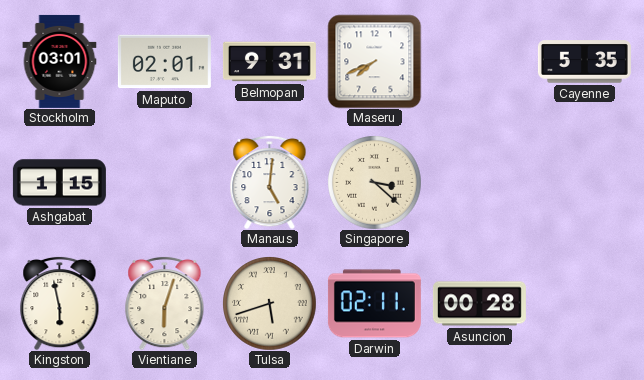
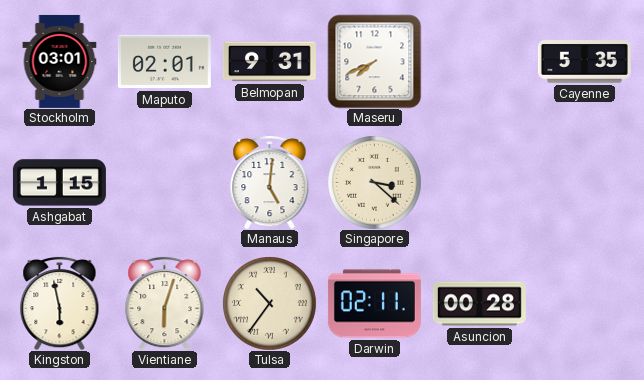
Tulsa: 5:42 -> 10:36
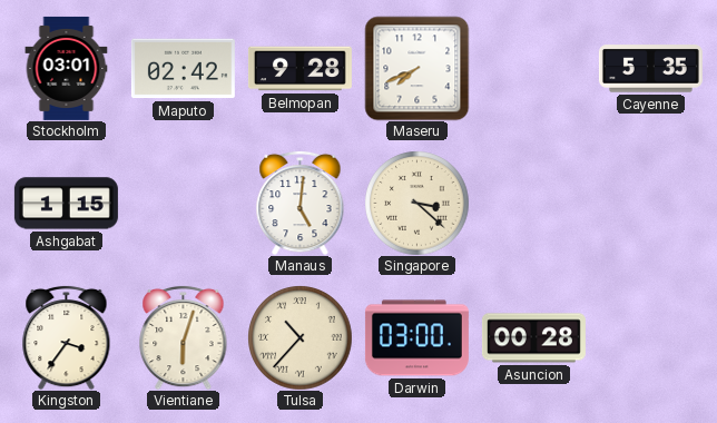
Maputo: 02:01 -> 02:42
Belmopan: 9:31 -> 9:28
Kingston: 5:58 -> 3:36
Tulsa: 10:36 -> 10:37
Darwin: 02:11 -> 03:00
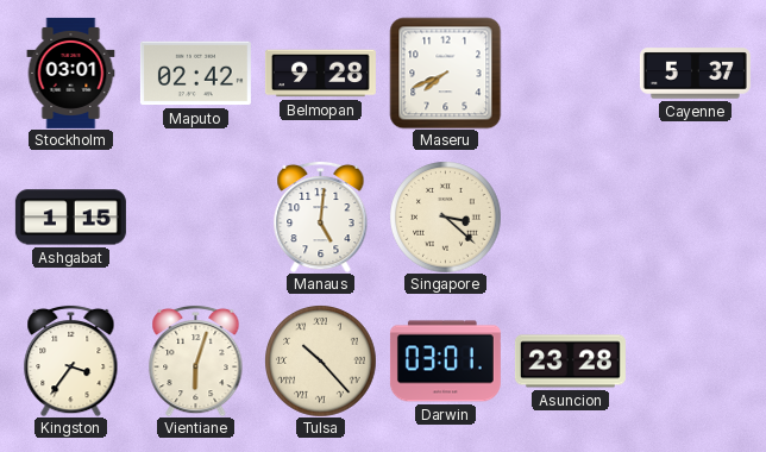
Cayenne: 5:35 -> 5:37
Tulsa: 10:37 -> 10:23
Darwin: 03:00 -> 03:01
Asuncion: 00:28 -> 23:28
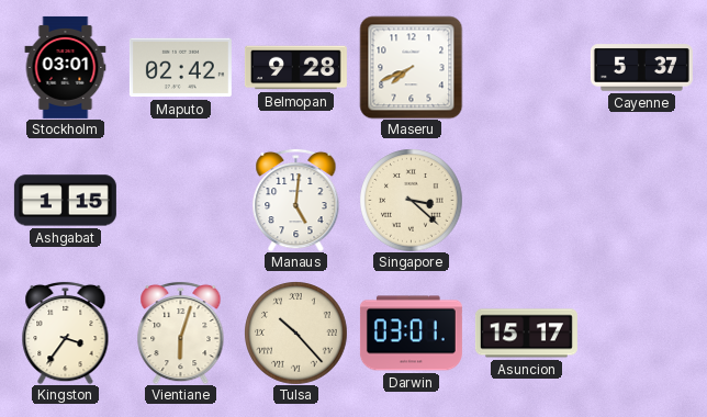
Asuncion: 23:28 -> 15:17
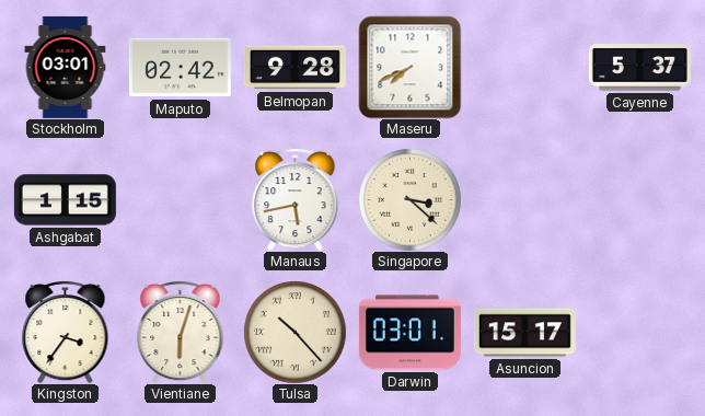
Manaus: 5:01 -> 5:43
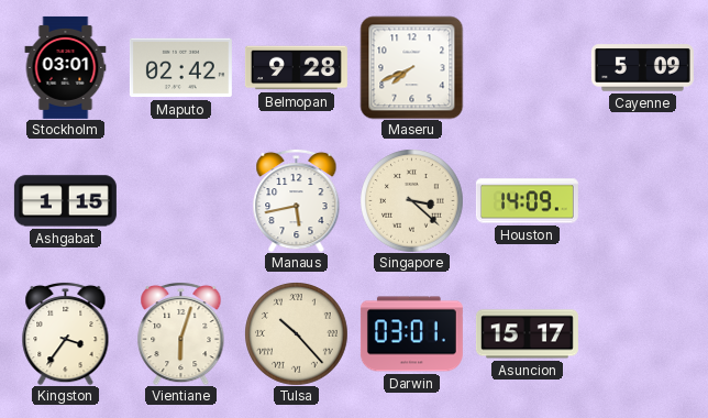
Cayenne: 5:37 -> 5:09
Houston: none -> 14:09
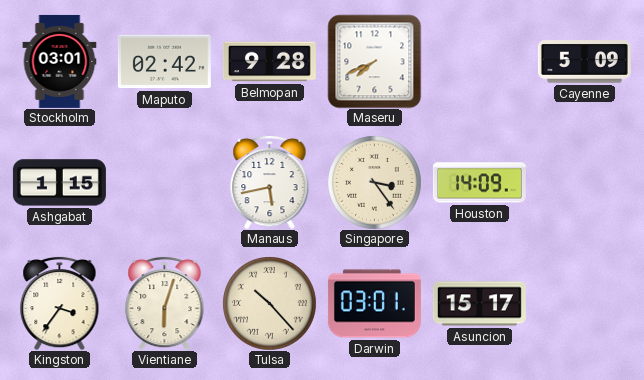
Singapore: 3:22 -> 3:24
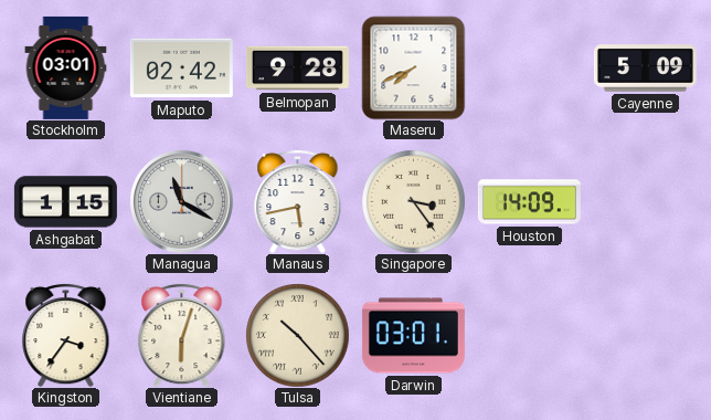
Managua: none -> 11:20
Asuncion: 15:17 -> none
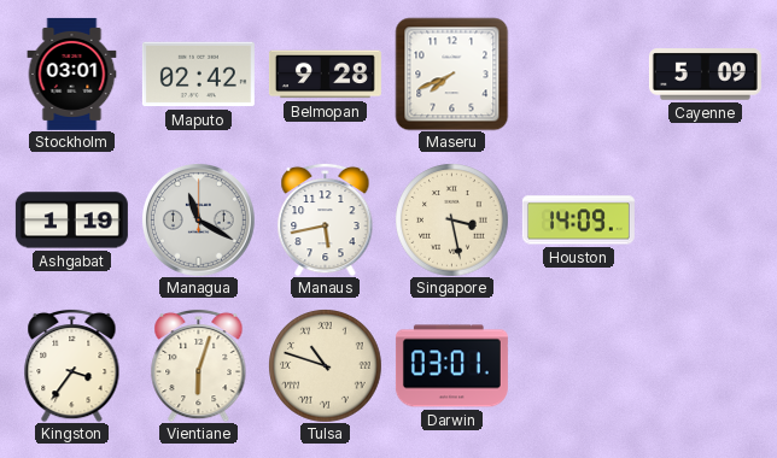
Ashgabat: 1:15 -> 1:19
Singapore: 3:24 -> 3:28
Tulsa: 10:23 -> 10:48
